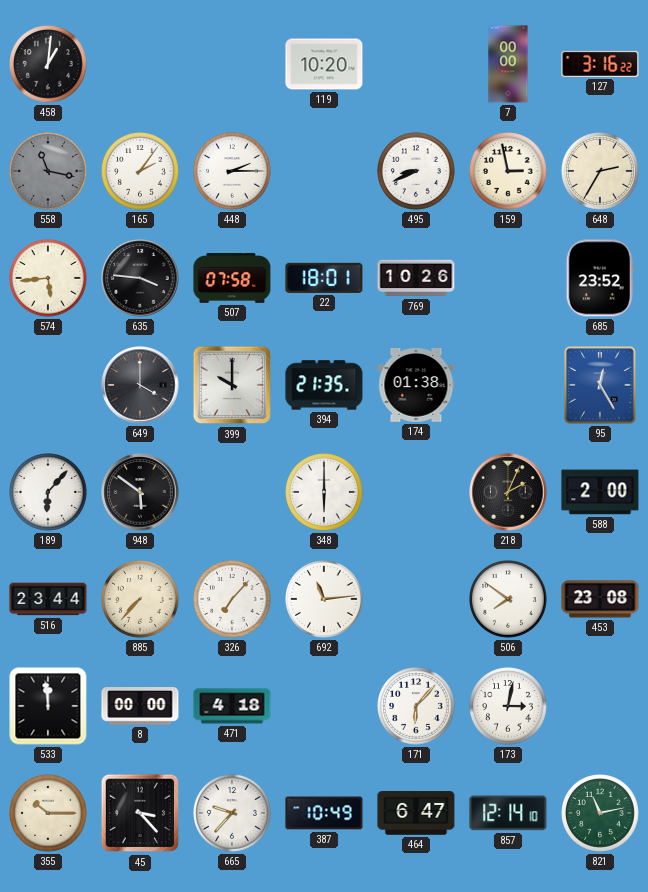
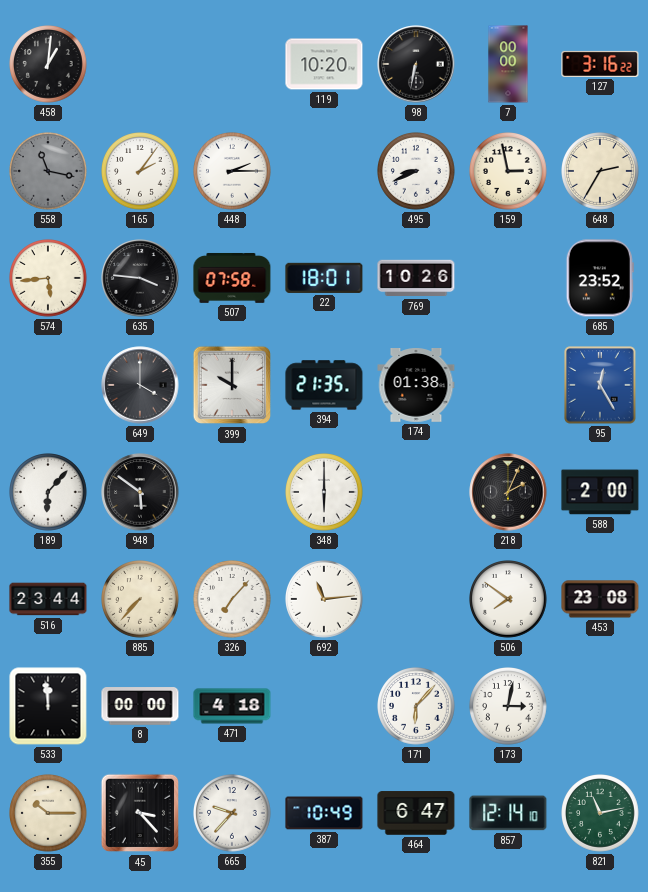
98: none -> 6:32
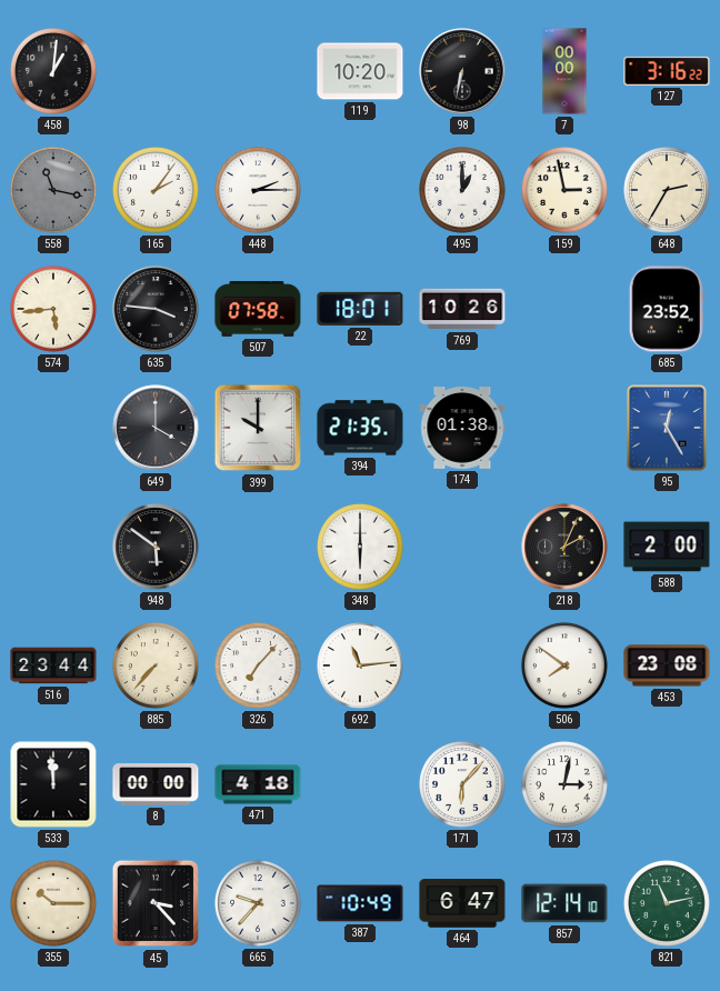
495: 8:41 -> 1:00
189: 6:07 -> none
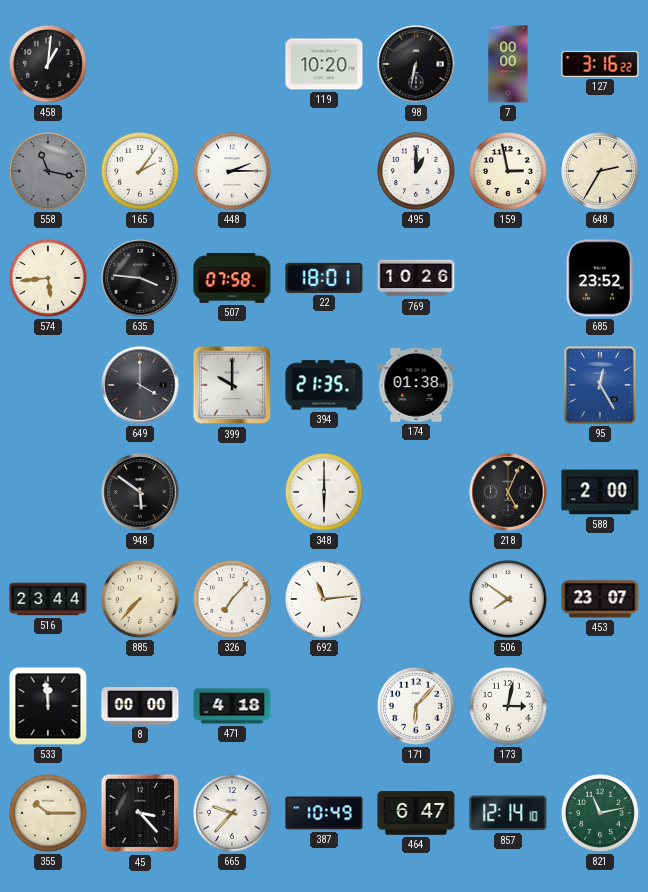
218: 2:04 -> 5:04
453: 23:08 -> 23:07
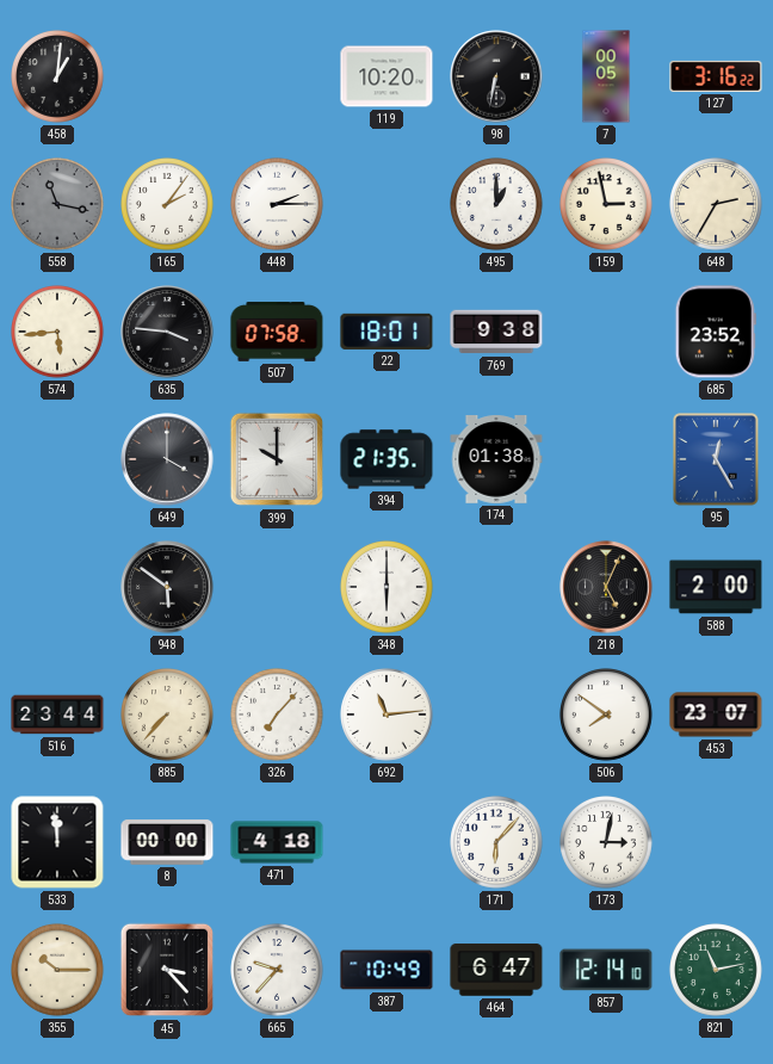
7: 00:00 -> 00:05
769: 10:26 -> 9:38
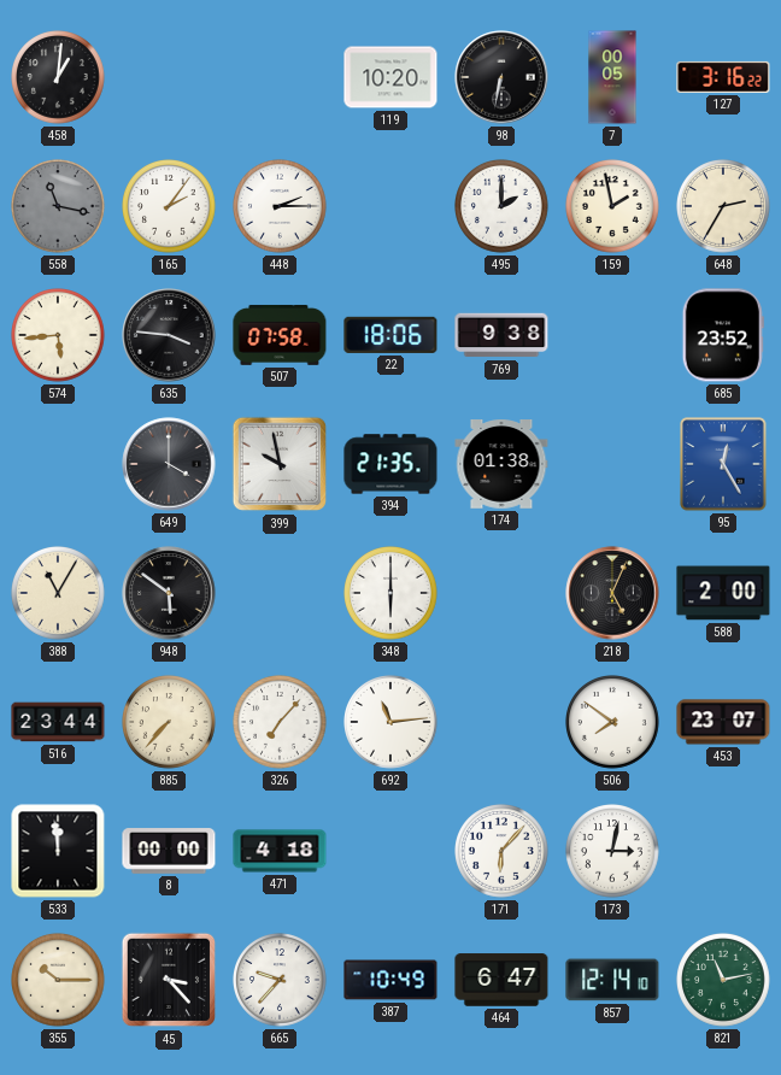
495: 1:00 -> 2:00
159: 2:58 -> 1:58
22: 18:01 -> 18:06
399: 10:00 -> 9:58
388: none -> 11:05
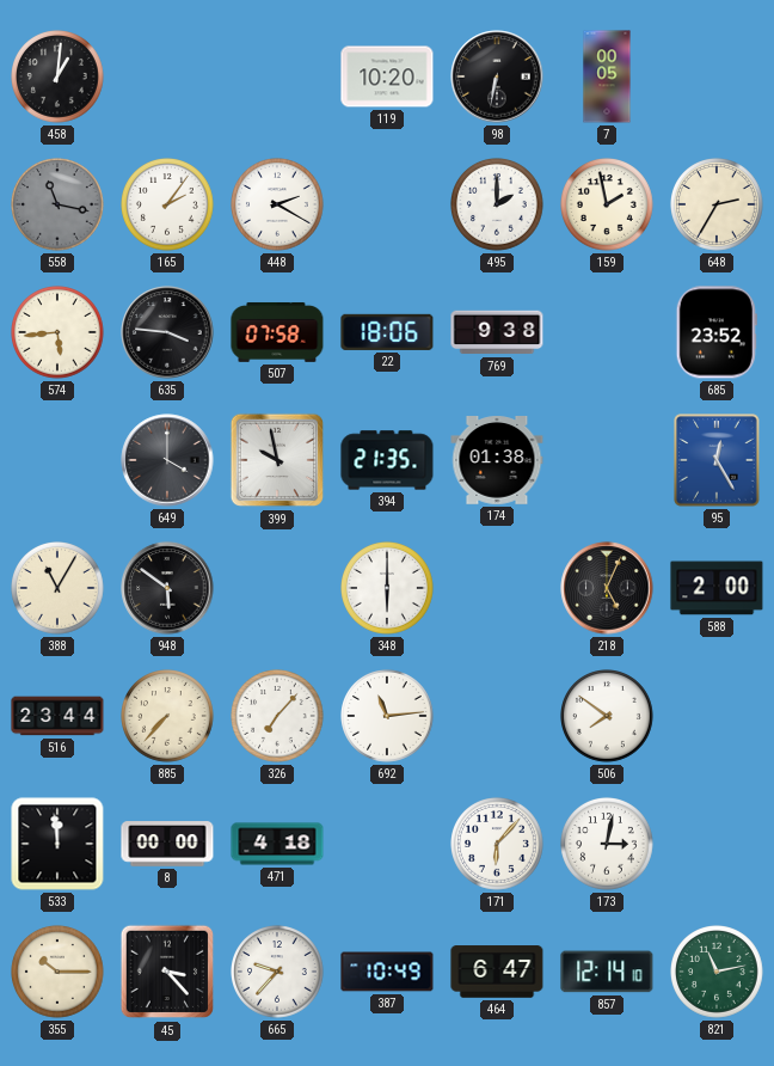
127: 3:16 -> none
448: 2:15 -> 2:20
453: 23:07 -> none
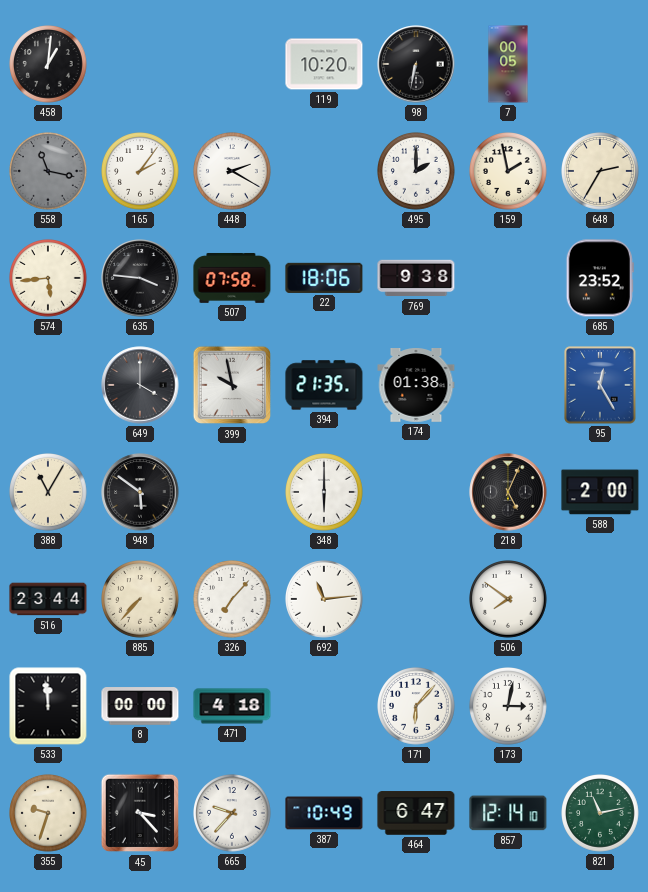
355: 10:15 -> 9:33
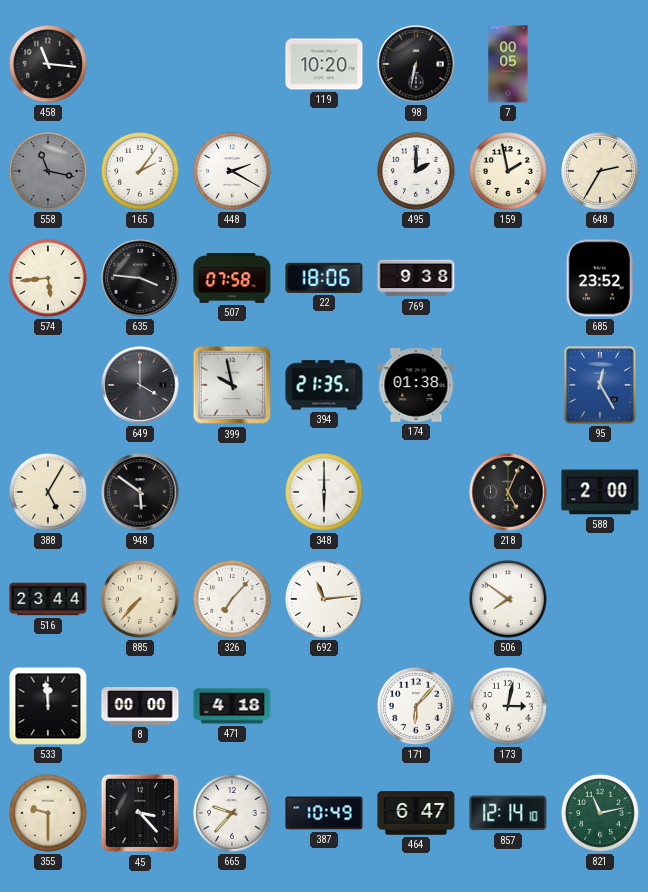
458: 1:01 -> 11:16
388: 11:05 -> 5:05
355: 9:33 -> 9:30
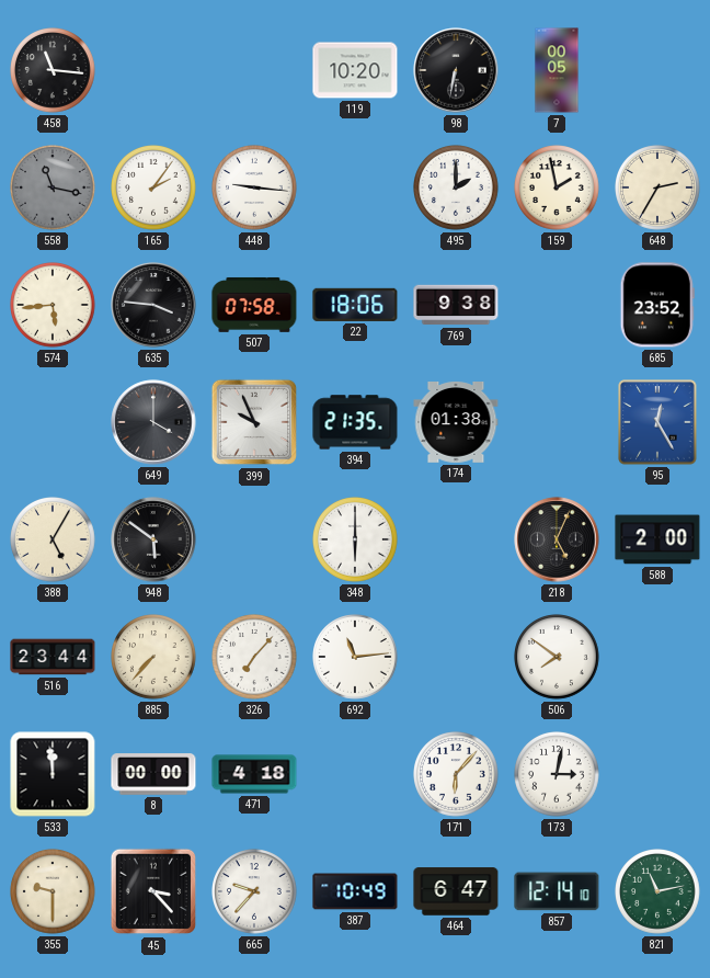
448: 2:20 -> 9:16
399: 9:58 -> 9:56
